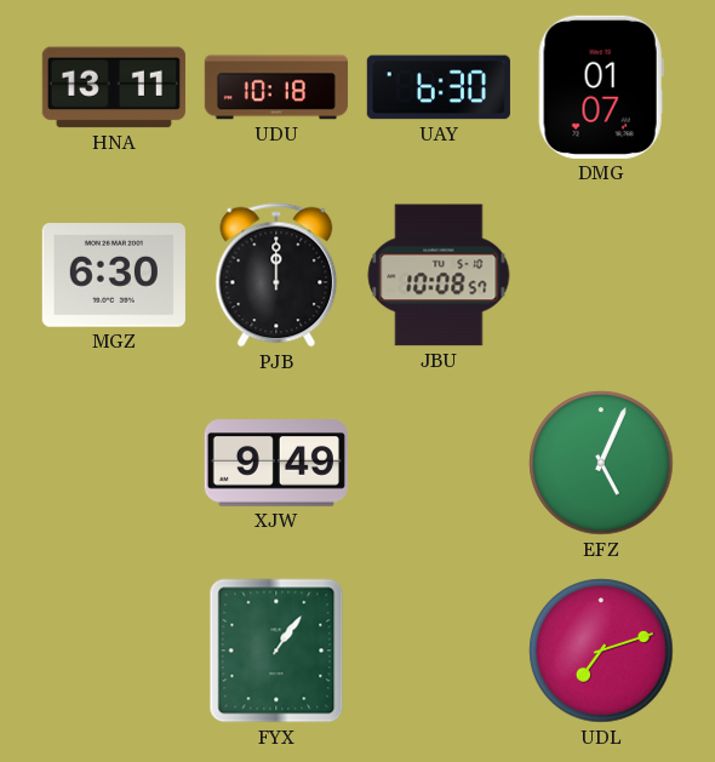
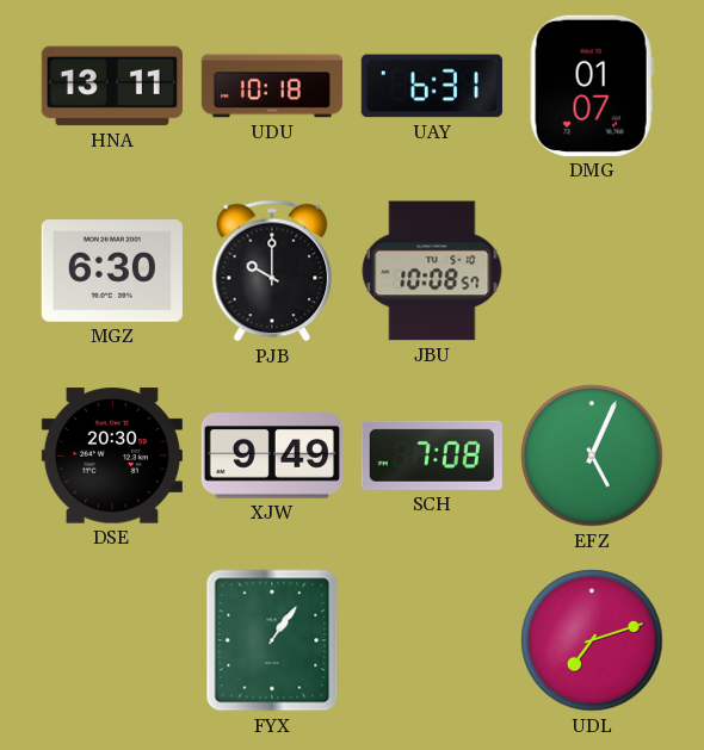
UAY: 6:30 -> 6:31
PJB: 12:00 -> 10:00
DSE: none -> 20:30
SCH: none -> 7:08
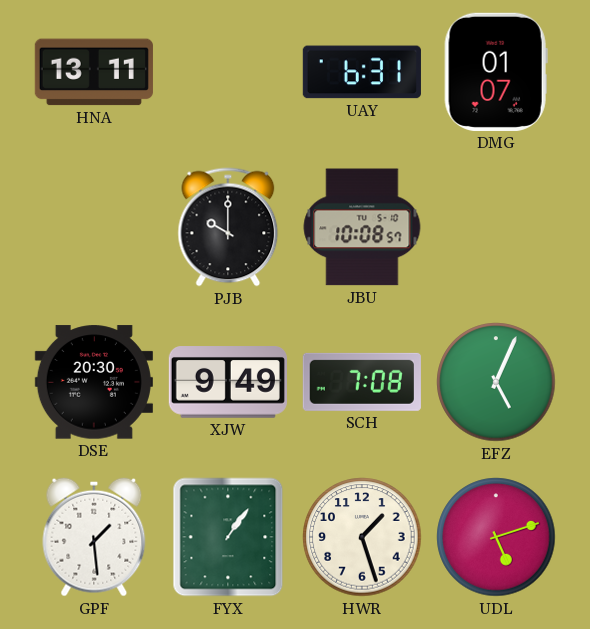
UDU: 10:18 -> none
MGZ: 6:30 -> none
GPF: none -> 1:29
HWR: none -> 1:27
UDL: 7:12 -> 5:12
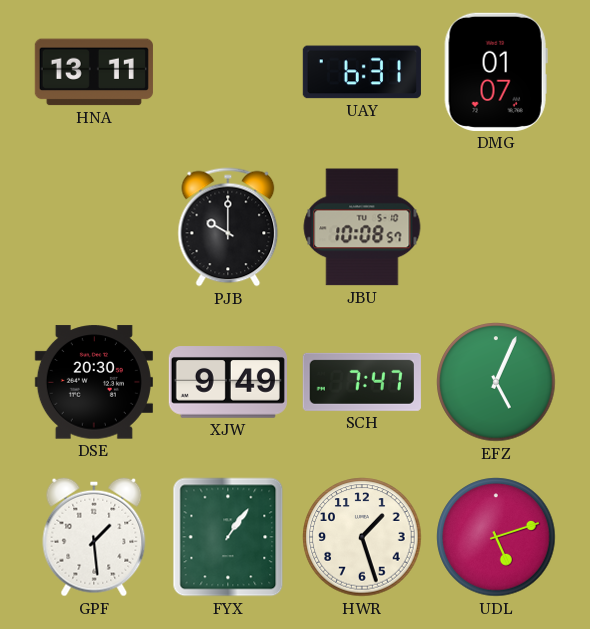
SCH: 7:08 -> 7:47
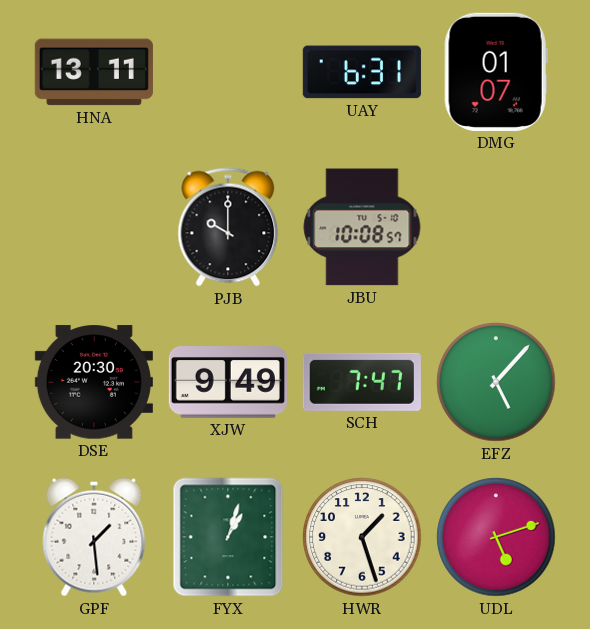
EFZ: 5:04 -> 5:07
FYX: 1:06 -> 1:03
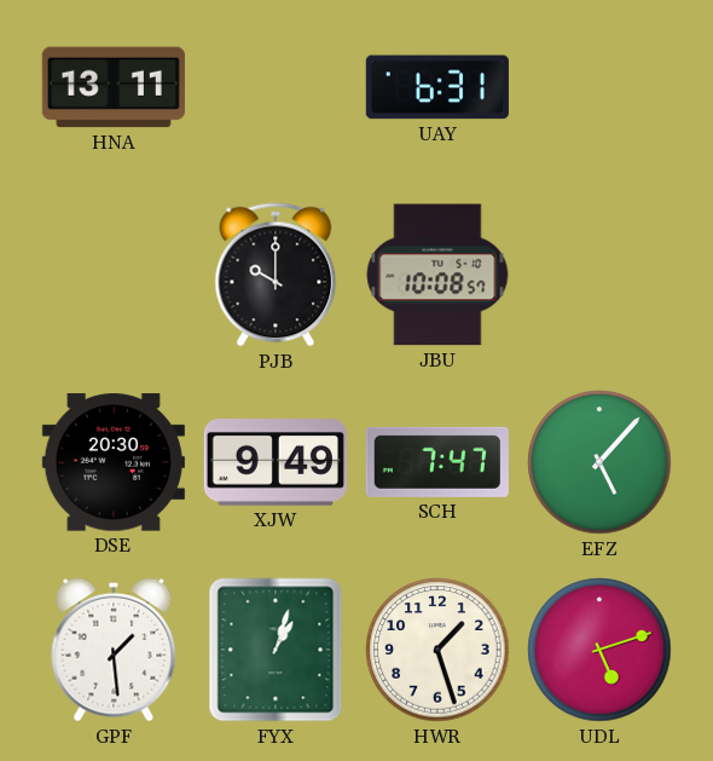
DMG: 01:07 -> none
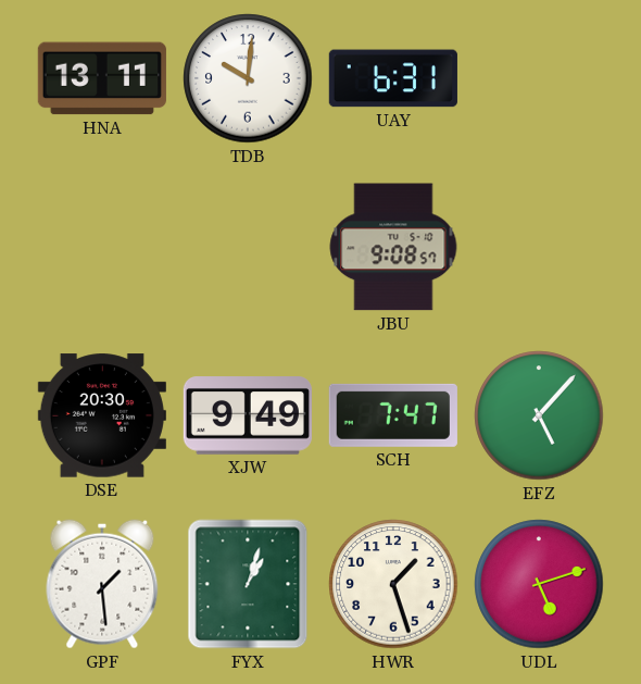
TDB: none -> 10:01
PJB: 10:00 -> none
JBU: 10:08 -> 9:08
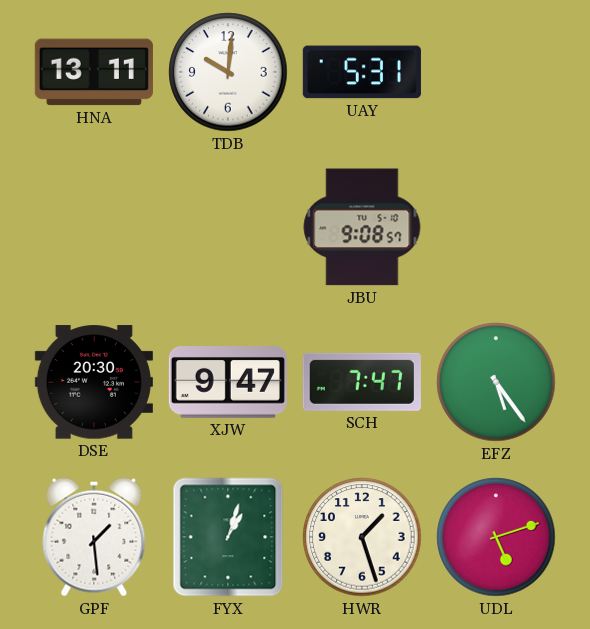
UAY: 6:31 -> 5:31
XJW: 9:49 -> 9:47
EFZ: 5:07 -> 5:24
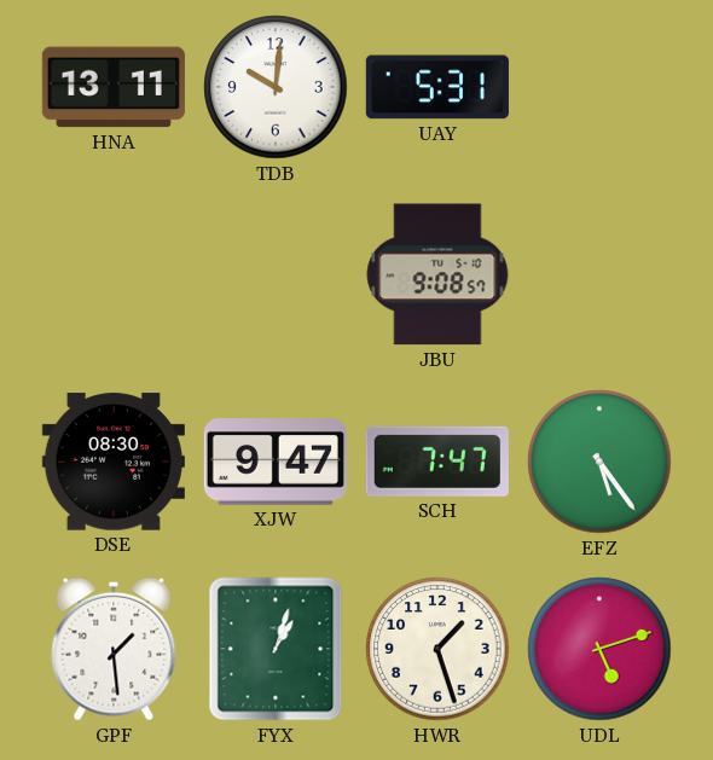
DSE: 20:30 -> 08:30
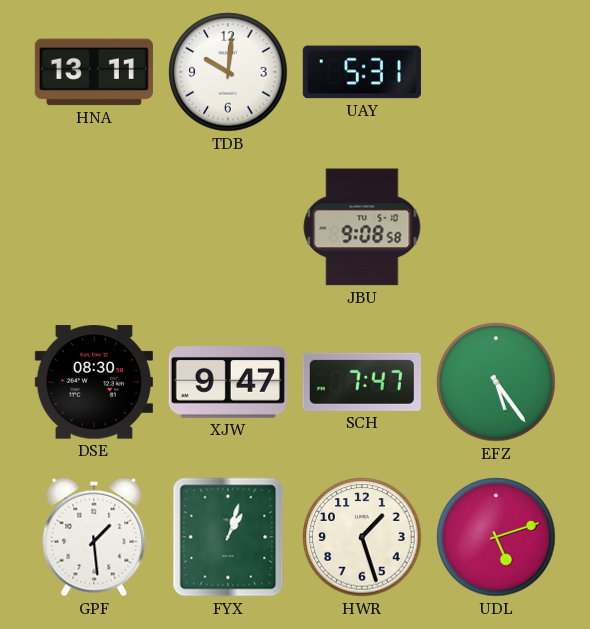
JBU: 9:08:57 -> 9:08:58
